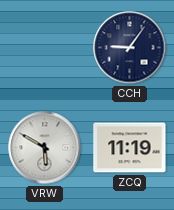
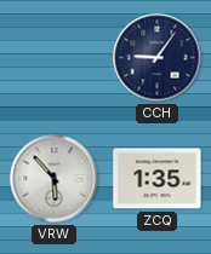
VRW: 5:50 -> 5:53
ZCQ: 11:19 -> 1:35
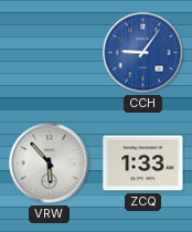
CCH dial: navy -> blue
ZCQ: 1:35 -> 1:33
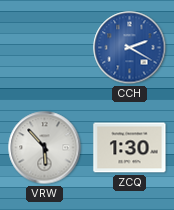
CCH: 9:06 -> 2:20
ZCQ: 1:33 -> 1:30
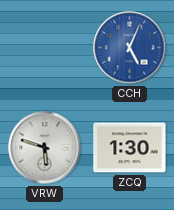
CCH: 2:20 -> 5:04
VRW: 5:53 -> 5:48
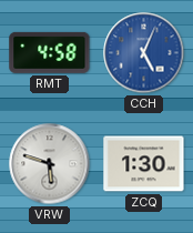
RMT: none -> 4:58
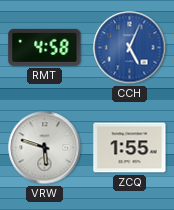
ZCQ: 1:30 -> 1:55
